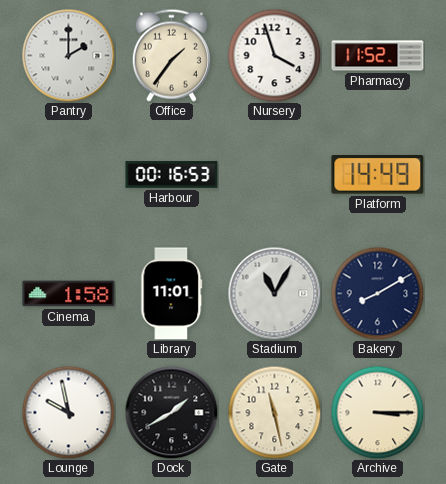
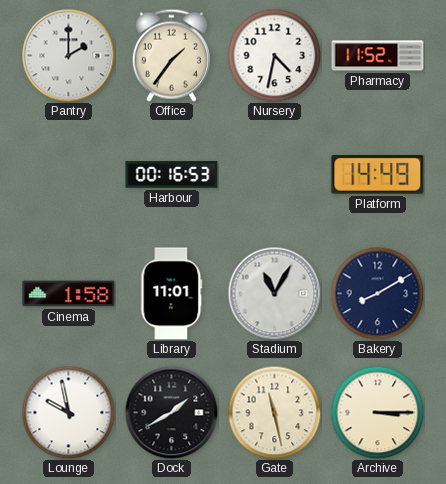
Nursery: 3:57 -> 4:32
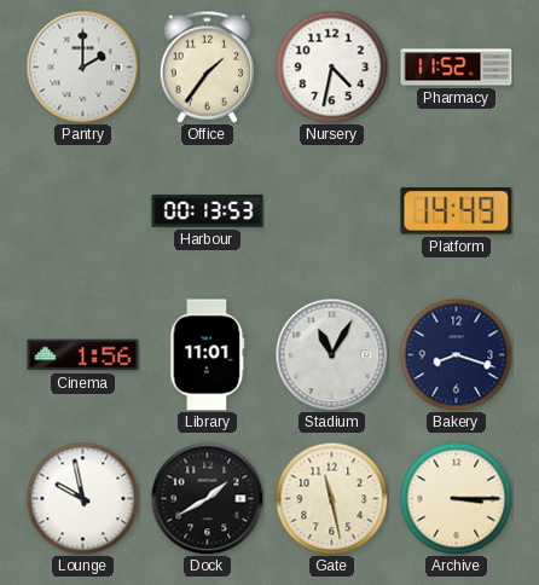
Harbour: 00:16 -> 00:13
Cinema: 1:58 -> 1:56
Bakery: 8:10 -> 8:18
